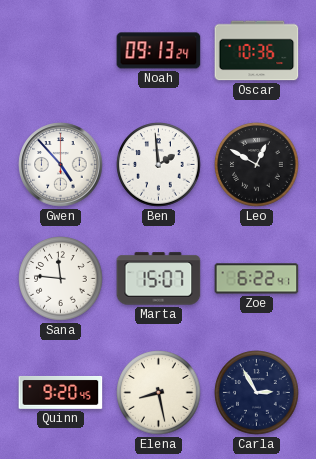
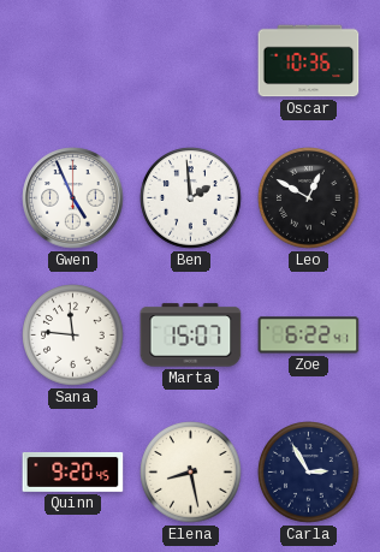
Noah: 09:13 -> none
Gwen: 4:53 -> 4:56
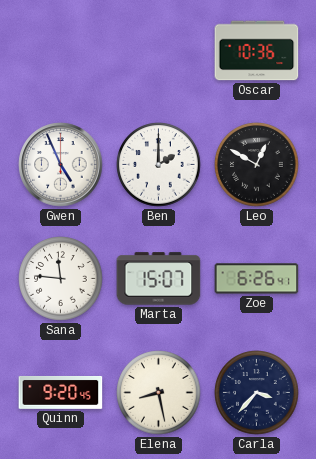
Ben: 1:59 -> 2:00
Zoe: 6:22 -> 6:26
Carla: 2:55 -> 3:37
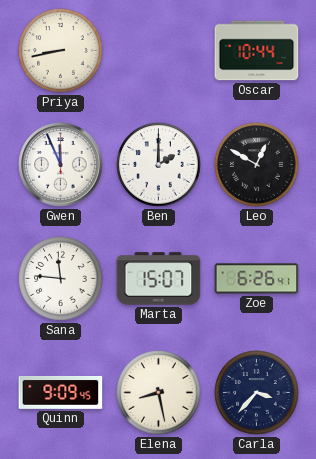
Priya: none -> 8:43
Oscar: 10:36 -> 10:44
Gwen: 4:56 -> 11:56
Quinn: 9:20 -> 9:09
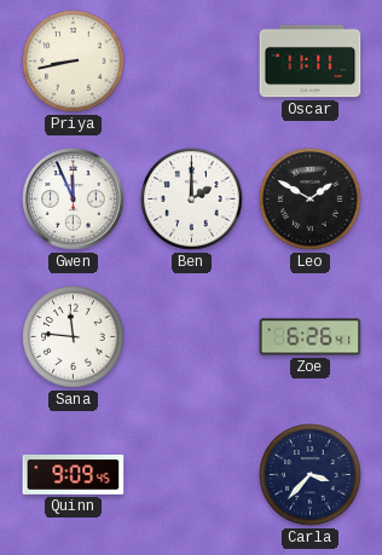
Oscar: 10:44 -> 11:11
Leo: 12:50 -> 1:50
Marta: 15:07 -> none
Elena: 8:28 -> none
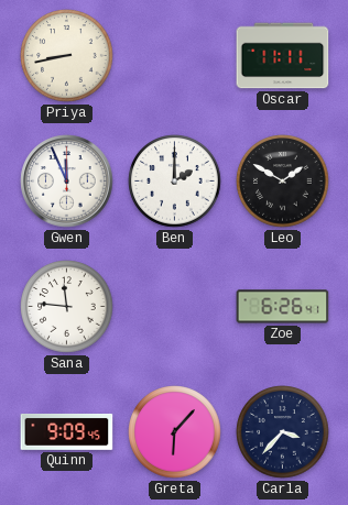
Greta: none -> 6:07
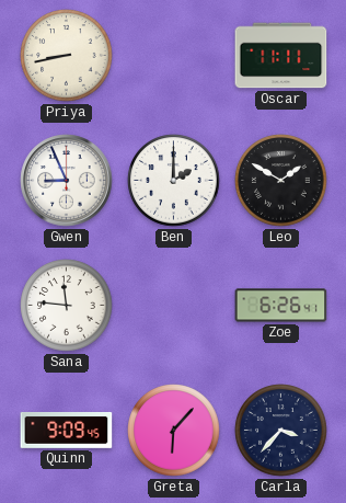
Gwen: 11:56 -> 8:56
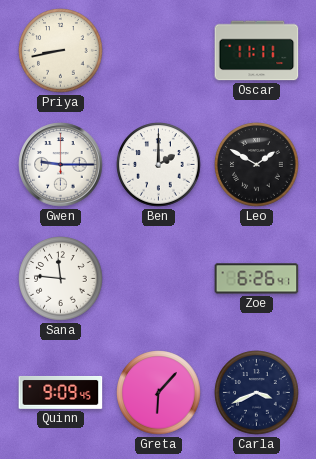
Gwen: 8:56 -> 9:15
Carla: 3:37 -> 3:41
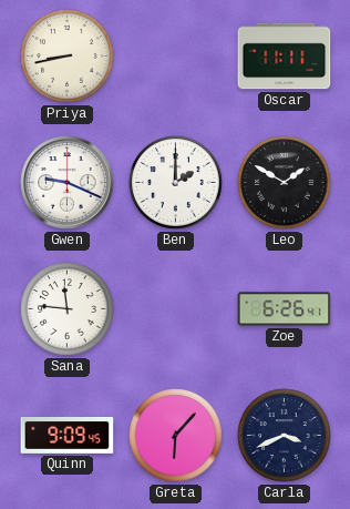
Gwen: 9:15 -> 9:19
